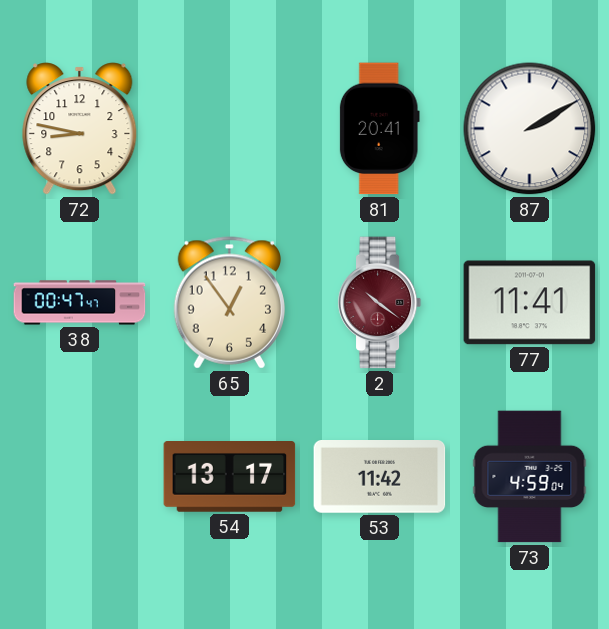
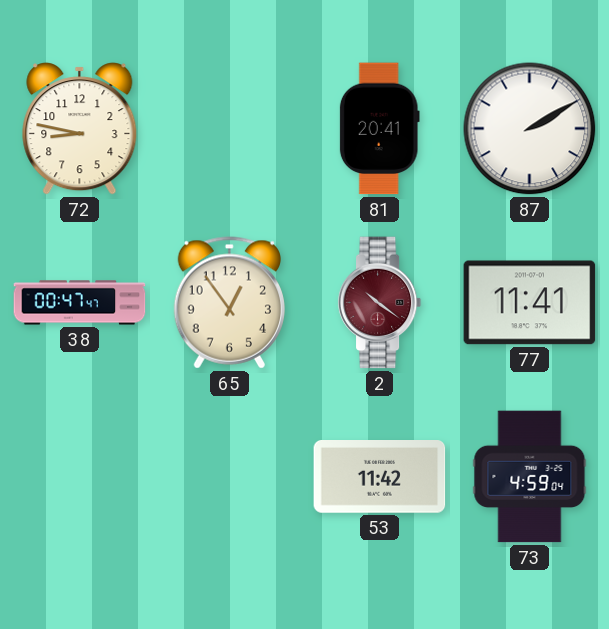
54: 13:17 -> none
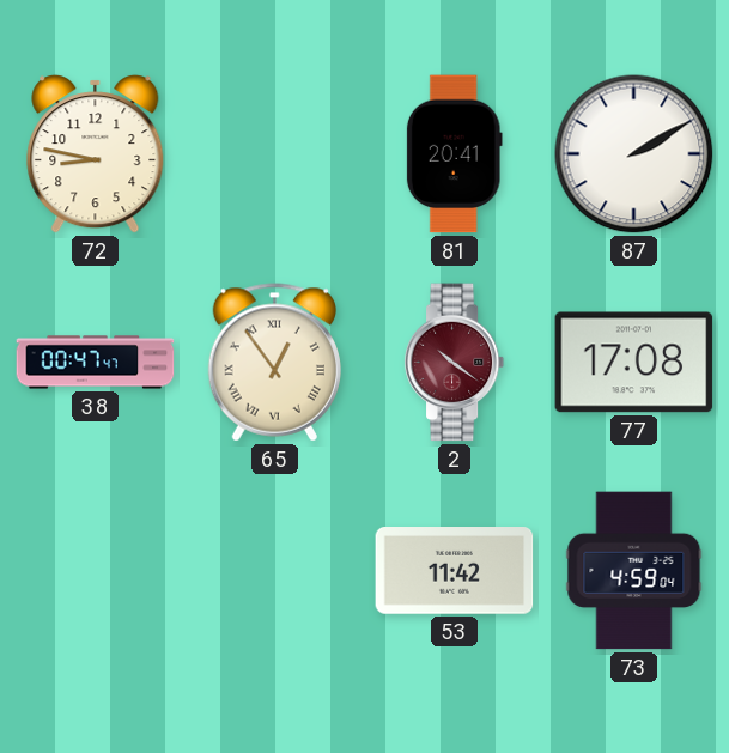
65 numerals: Arabic -> Roman
77: 11:41 -> 17:08
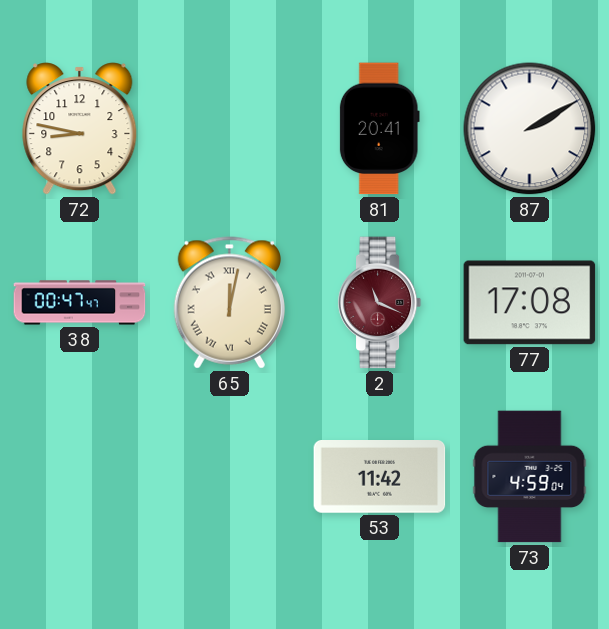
65: 12:54 -> 12:02
2: 10:21 -> 11:19
